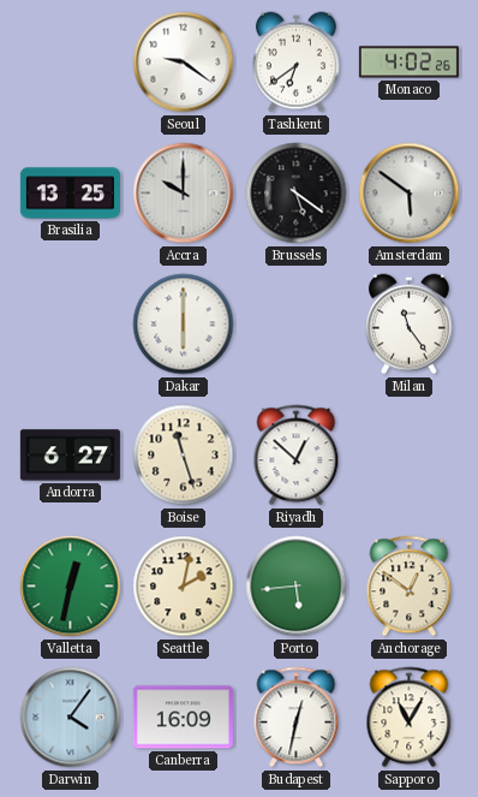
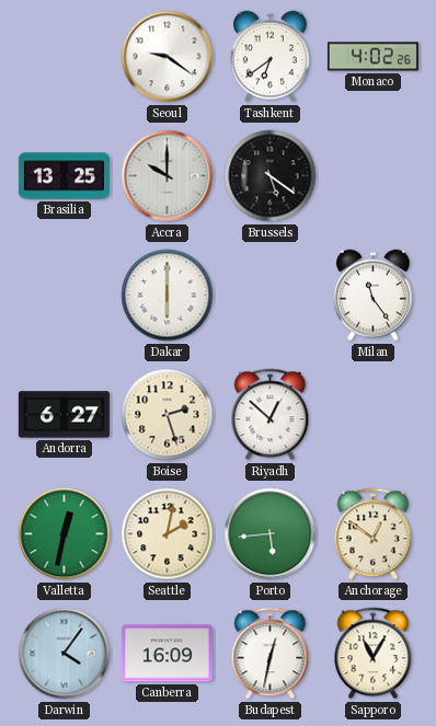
Amsterdam: 5:51 -> none
Boise: 11:27 -> 2:27
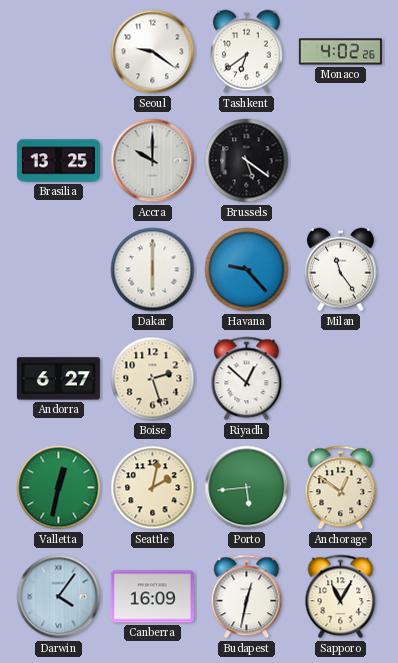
Havana: none -> 9:23
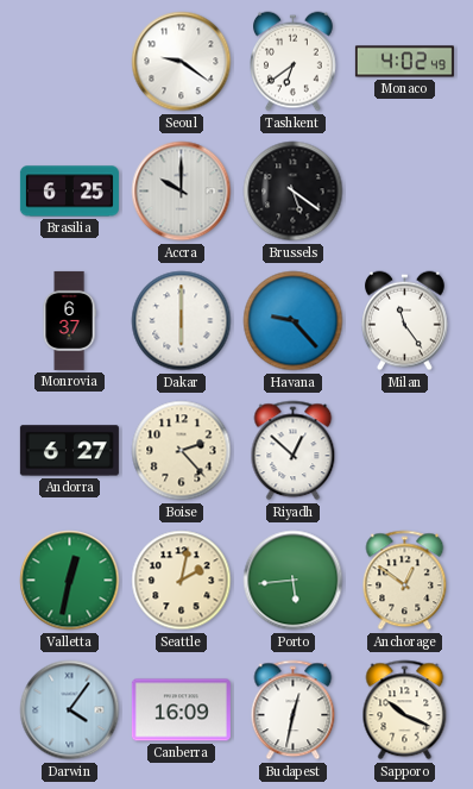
Monaco: 4:02:26 -> 4:02:49
Brasilia: 13:25 -> 6:25
Monrovia: none -> 6:37
Boise: 2:27 -> 2:23
Sapporo: 11:05 -> 10:19
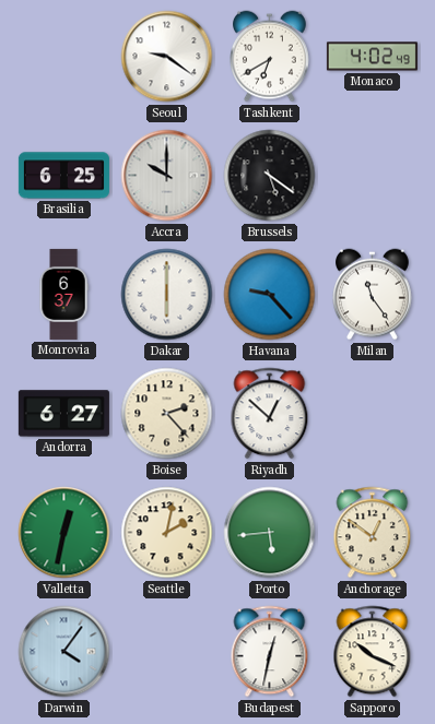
Tashkent: 6:39 -> 6:40
Canberra: 16:09 -> none
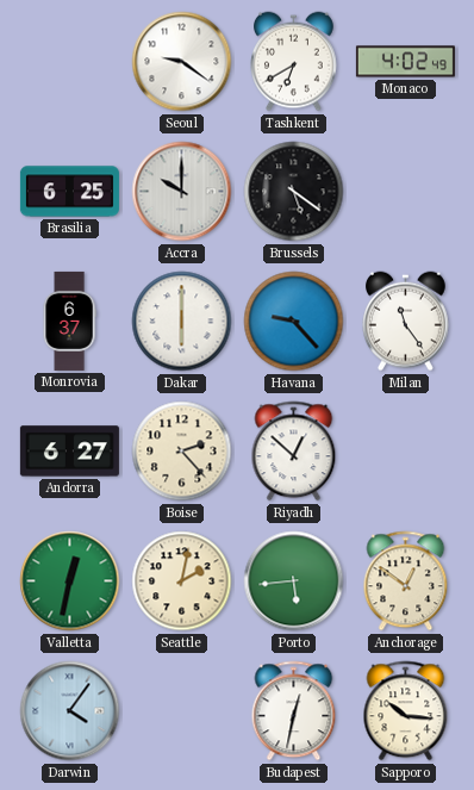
Sapporo: 10:19 -> 10:16
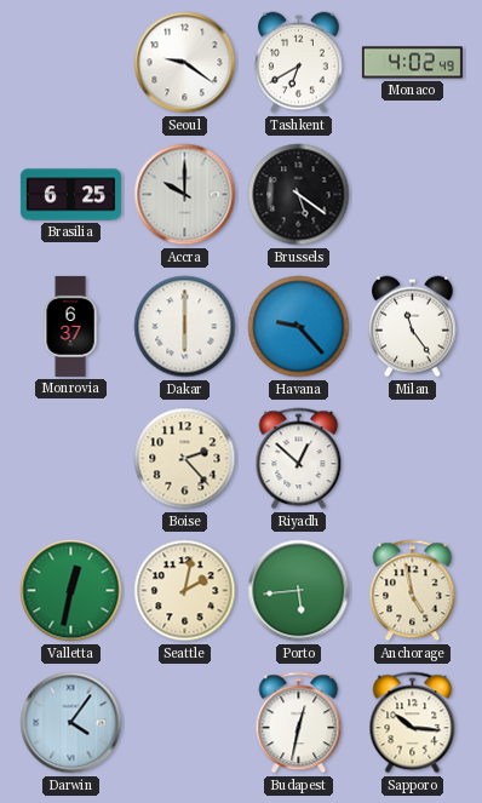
Andorra: 6:27 -> none
Anchorage: 12:51 -> 4:58
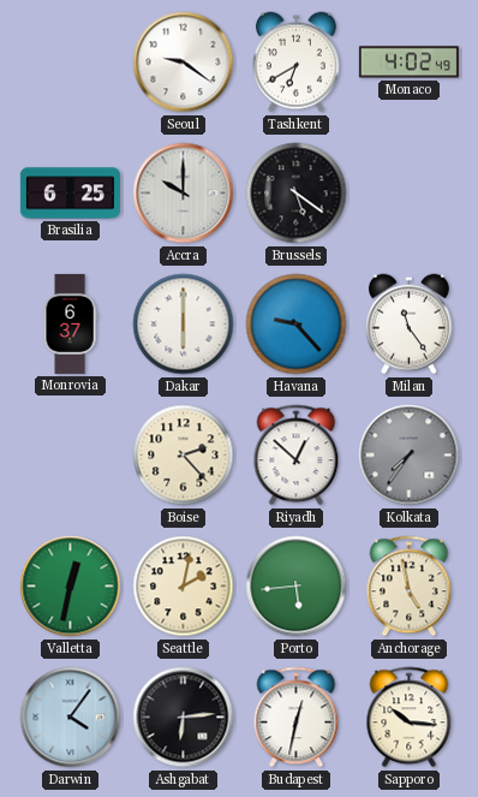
Kolkata: none -> 7:36
Ashgabat: none -> 6:14
